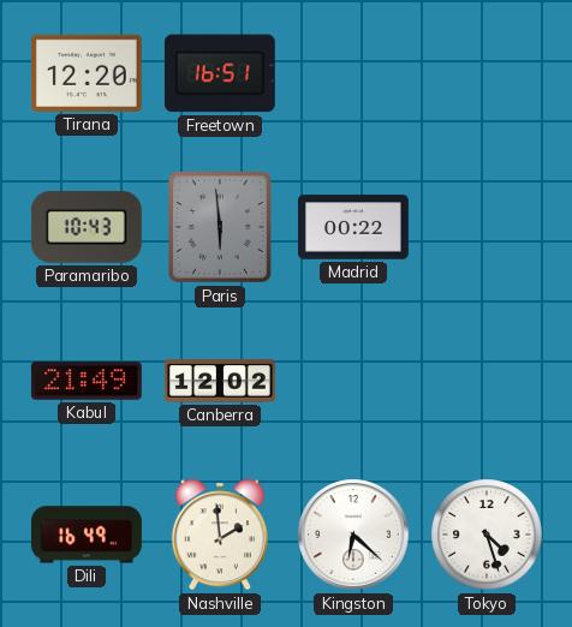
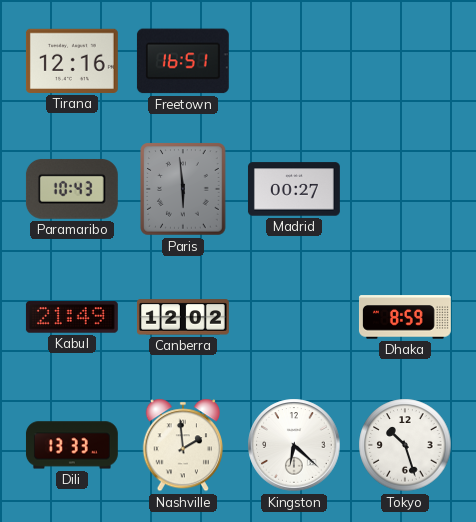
Tirana: 12:20 -> 12:16
Madrid: 00:22 -> 00:27
Dhaka: none -> 8:59
Dili: 16:49 -> 13:33
Tokyo: 4:27 -> 10:27
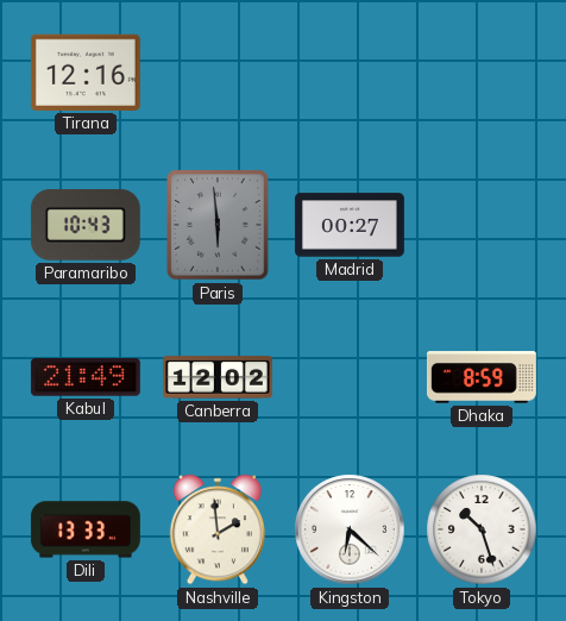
Freetown: 16:51 -> none
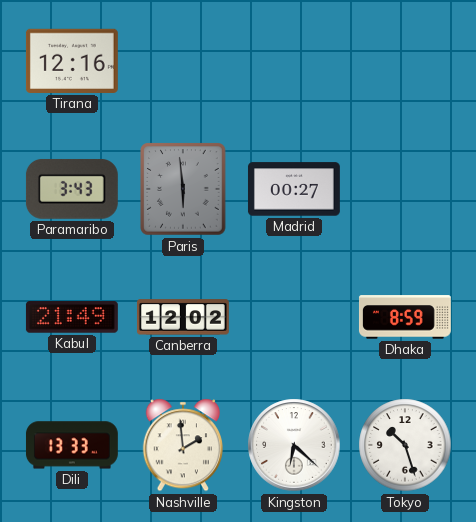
Paramaribo: 10:43 -> 3:43
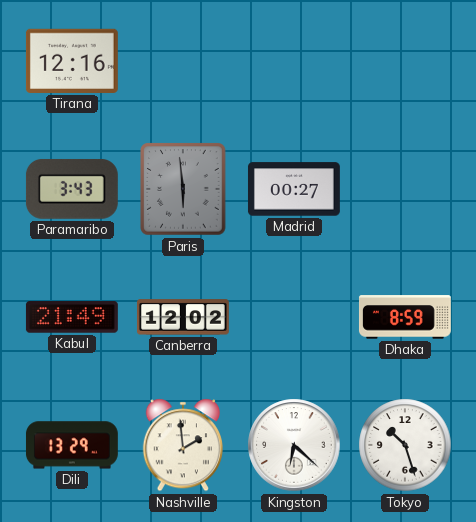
Dili: 13:33 -> 13:29
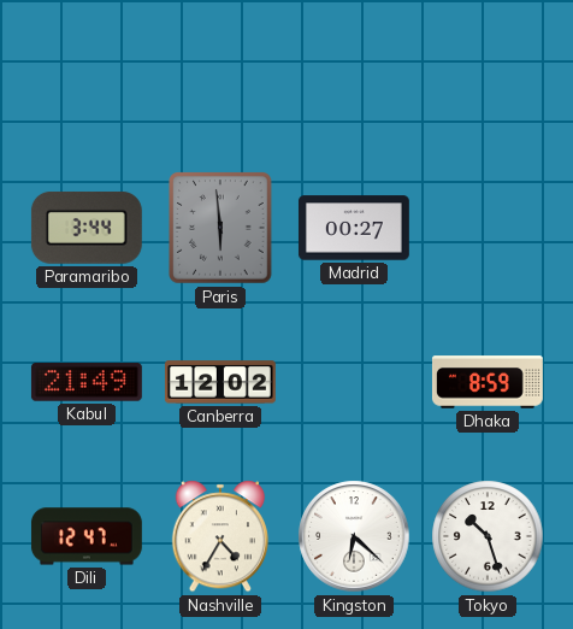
Tirana: 12:16 -> none
Paramaribo: 3:43 -> 3:44
Dili: 13:29 -> 12:47
Nashville: 1:59 -> 4:35
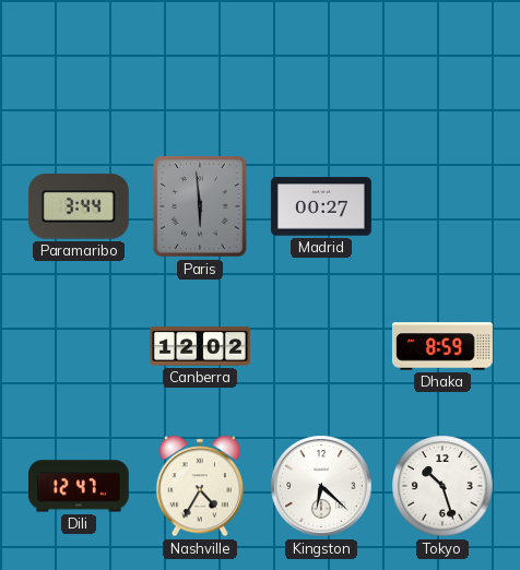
Kabul: 21:49 -> none
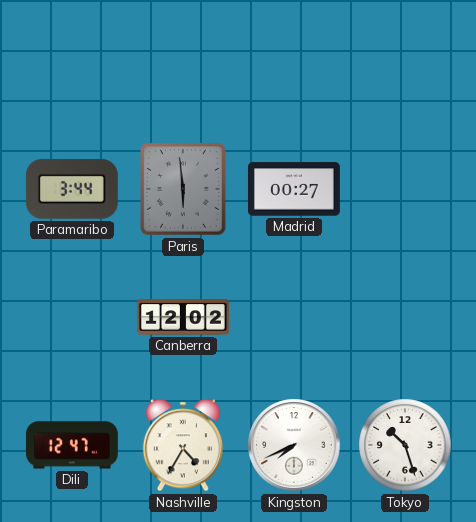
Dhaka: 8:59 -> none
Kingston: 6:22 -> 7:41
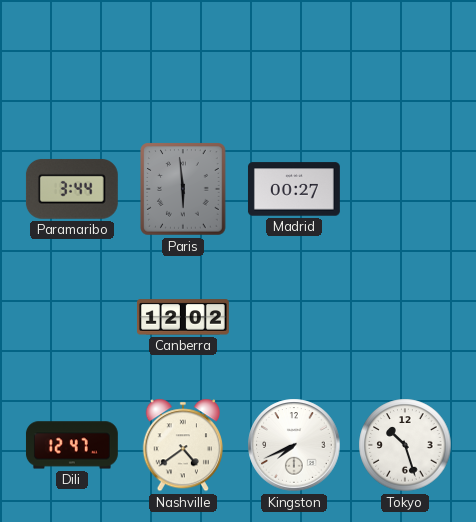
Nashville: 4:35 -> 4:39
